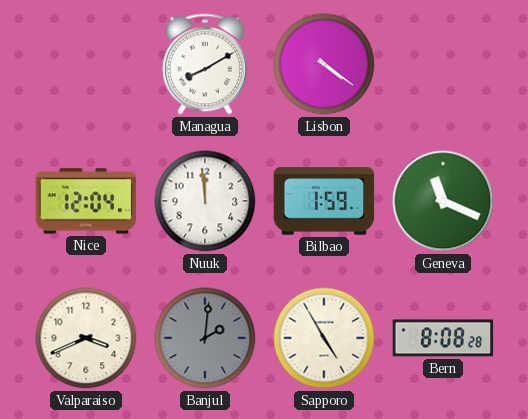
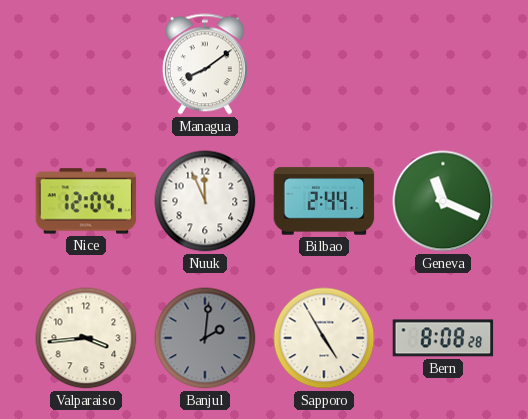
Managua: 8:10 -> 8:09
Lisbon: 4:21 -> none
Nuuk: 11:59 -> 11:56
Bilbao: 1:59 -> 2:44
Valparaiso: 3:41 -> 3:44
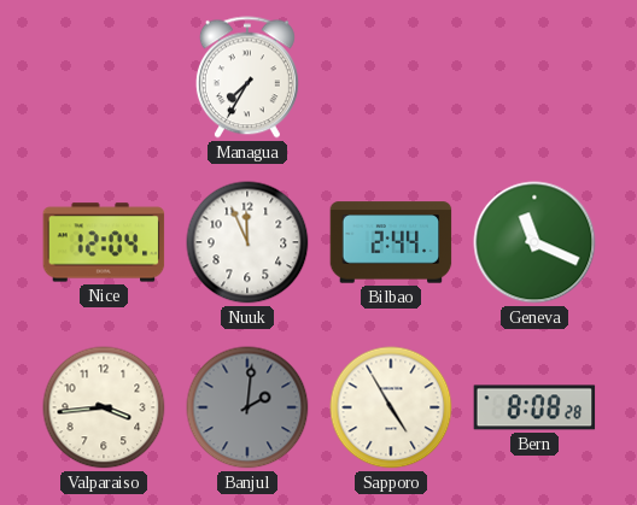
Managua: 8:09 -> 7:35
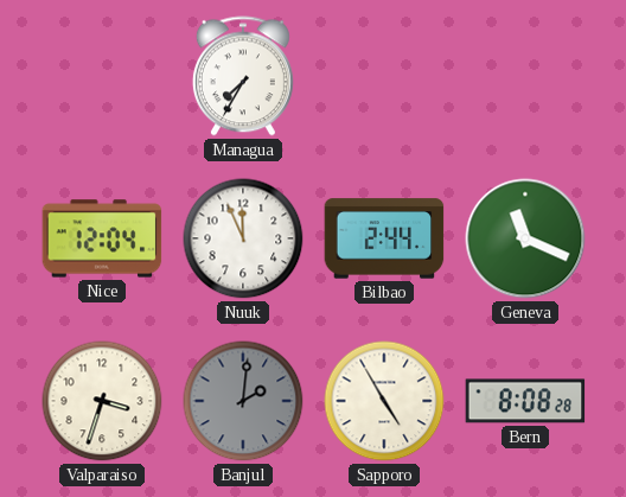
Valparaiso: 3:44 -> 3:33
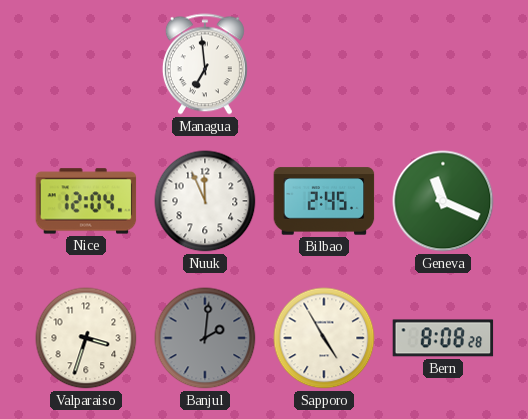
Managua: 7:35 -> 6:59
Bilbao: 2:44 -> 2:45
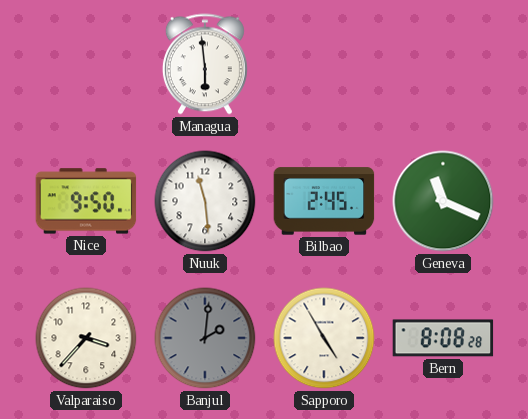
Managua: 6:59 -> 5:59
Nice: 12:04 -> 9:50
Nuuk: 11:56 -> 11:29
Valparaiso: 3:33 -> 3:37
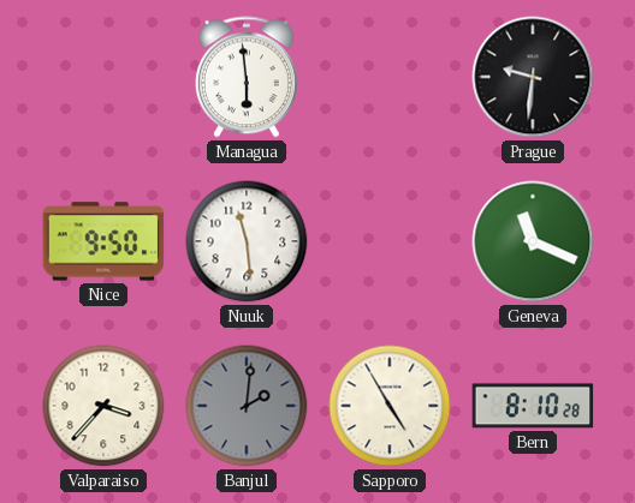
Prague: none -> 9:31
Bilbao: 2:45 -> none
Bern: 8:08 -> 8:10
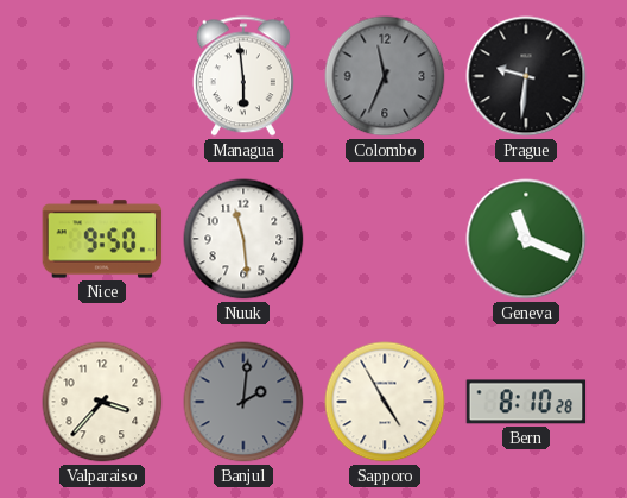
Colombo: none -> 11:34
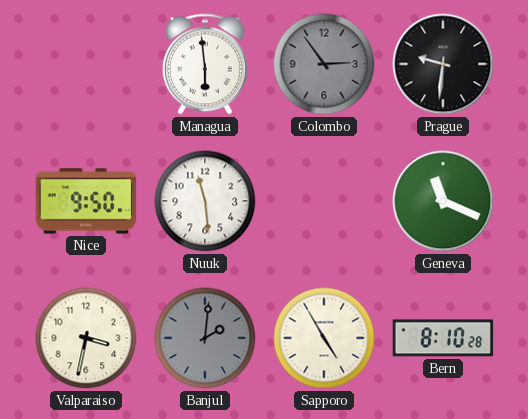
Colombo: 11:34 -> 2:54
Valparaiso: 3:37 -> 3:32
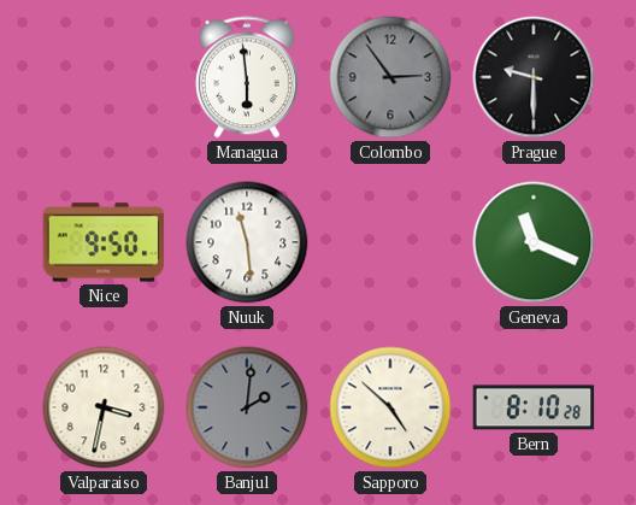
Prague: 9:31 -> 9:30
Sapporo: 4:55 -> 4:52
